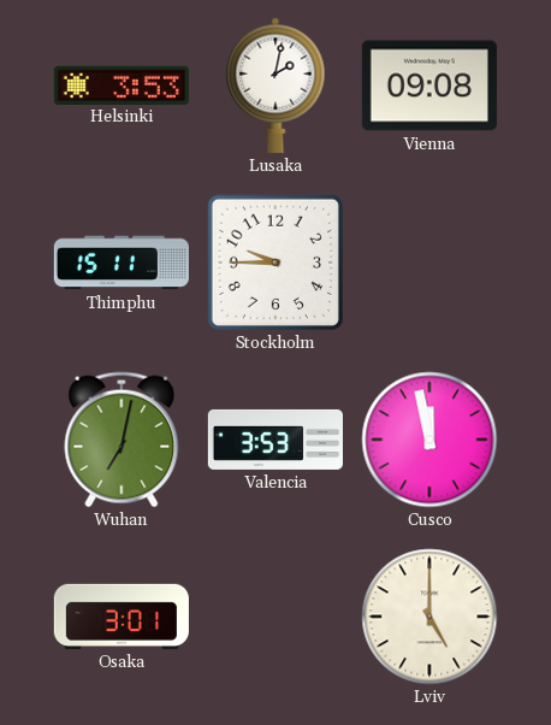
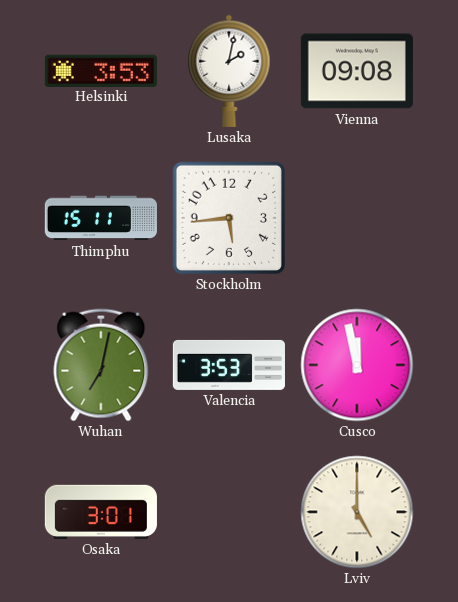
Stockholm: 9:45 -> 5:44
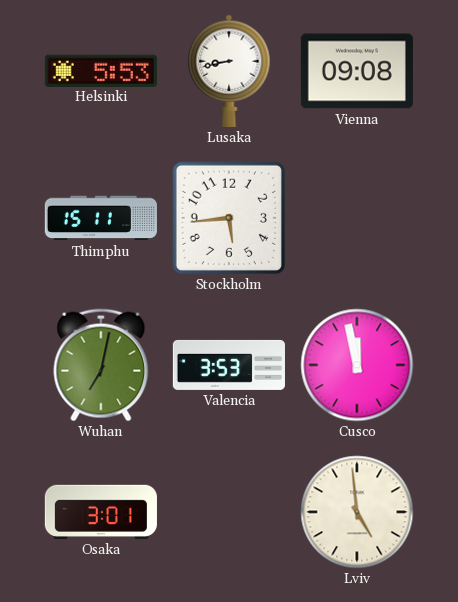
Helsinki: 3:53 -> 5:53
Lusaka: 2:02 -> 8:43
Lviv: 5:00 -> 4:59
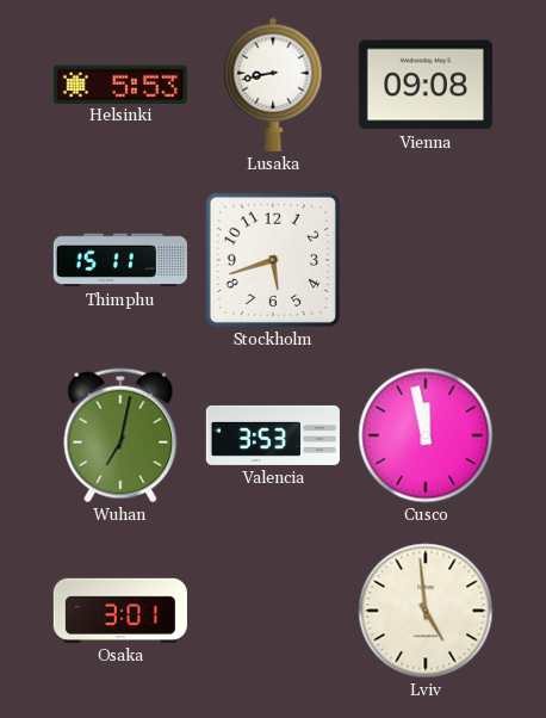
Stockholm: 5:44 -> 5:42
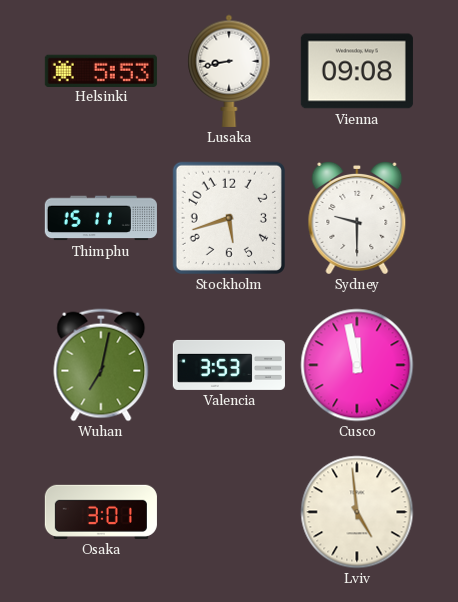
Sydney: none -> 9:30
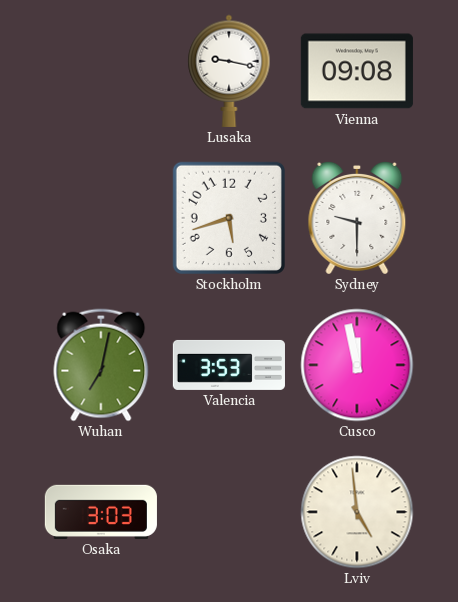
Helsinki: 5:53 -> none
Lusaka: 8:43 -> 9:17
Thimphu: 15:11 -> none
Osaka: 3:01 -> 3:03
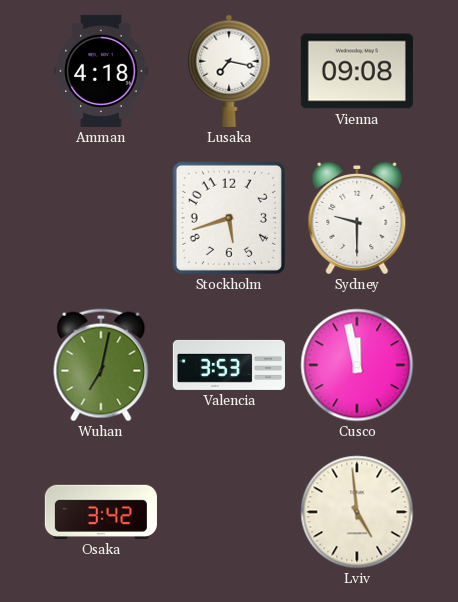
Amman: none -> 4:18
Lusaka: 9:17 -> 7:17
Osaka: 3:03 -> 3:42
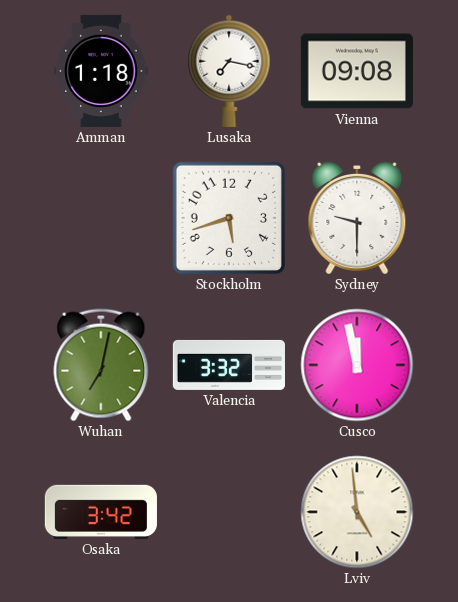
Amman: 4:18 -> 1:18
Valencia: 3:53 -> 3:32
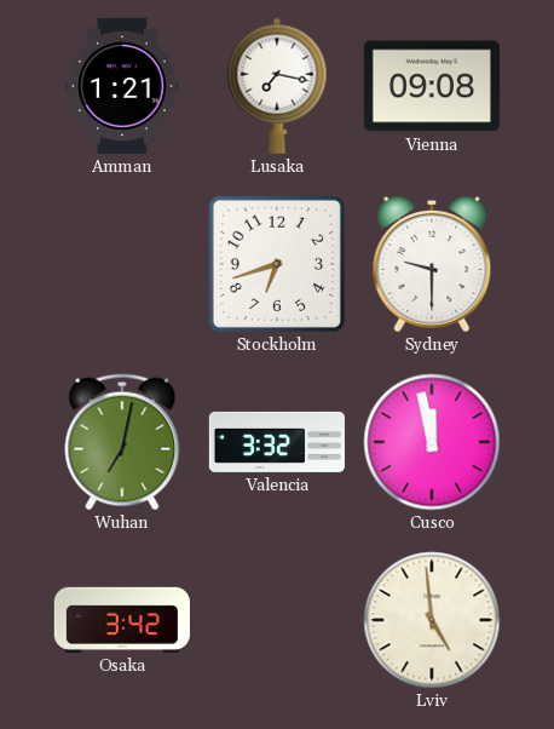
Amman: 1:18 -> 1:21
Stockholm: 5:42 -> 6:42
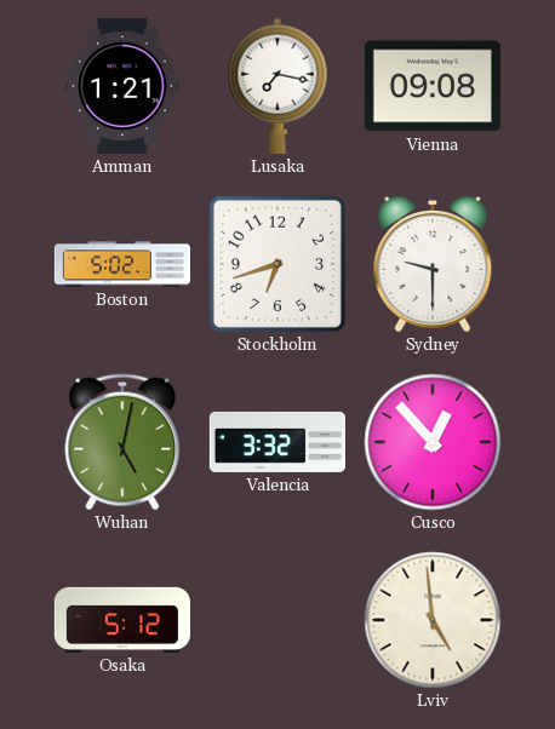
Boston: none -> 5:02
Wuhan: 7:02 -> 5:02
Cusco: 11:58 -> 12:53
Osaka: 3:42 -> 5:12
